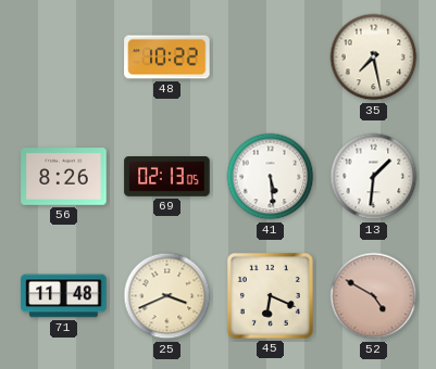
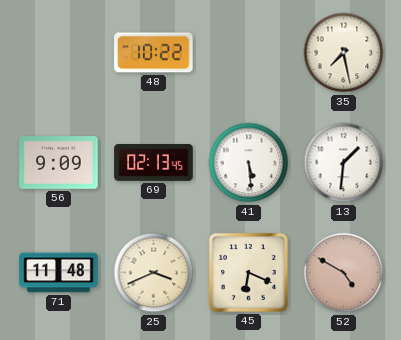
56: 8:26 -> 9:09
69: 02:13:05 -> 02:13:45
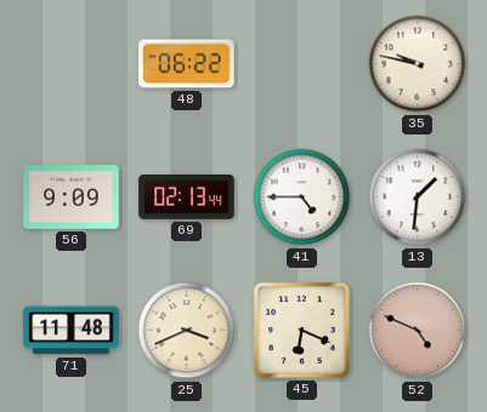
48: 10:22 -> 06:22
35: 7:28 -> 9:47
69: 02:13:45 -> 02:13:44
41: 5:29 -> 4:45
52: 4:50 -> 4:49
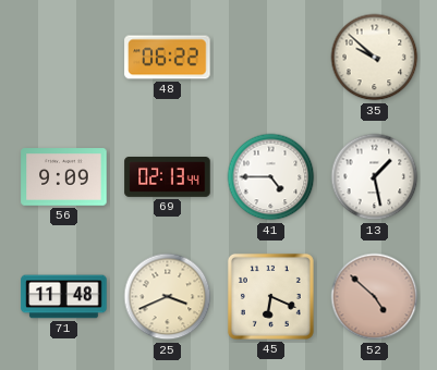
35: 9:47 -> 9:52
13: 1:31 -> 1:28
52: 4:49 -> 4:52
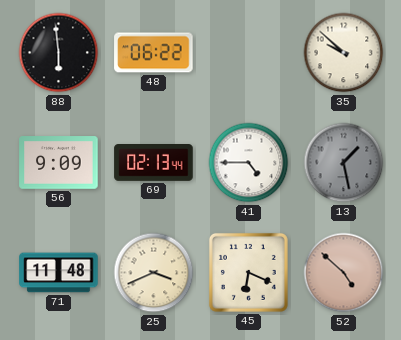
88: none -> 5:59
13 dial: white -> grey
